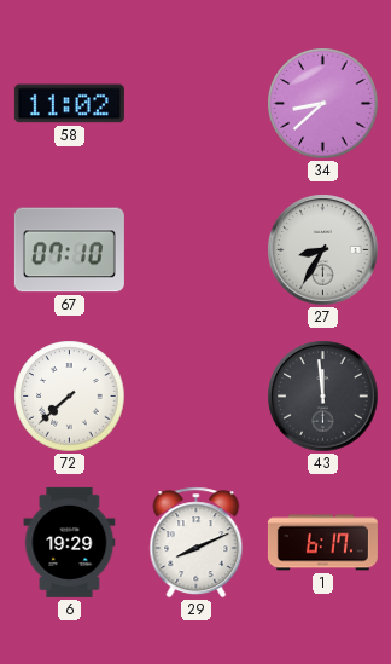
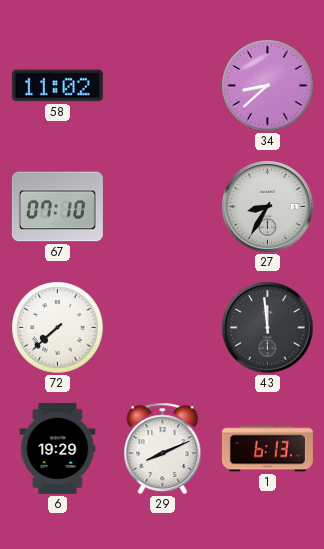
1: 6:17 -> 6:13
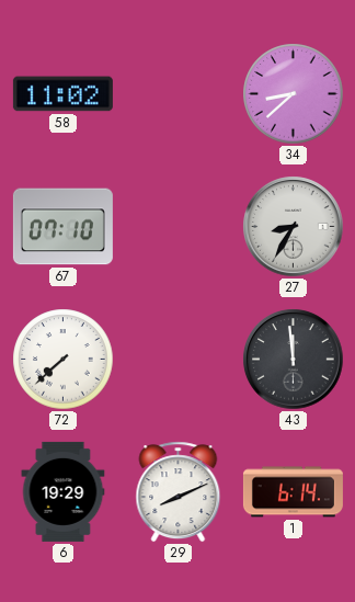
1: 6:13 -> 6:14
